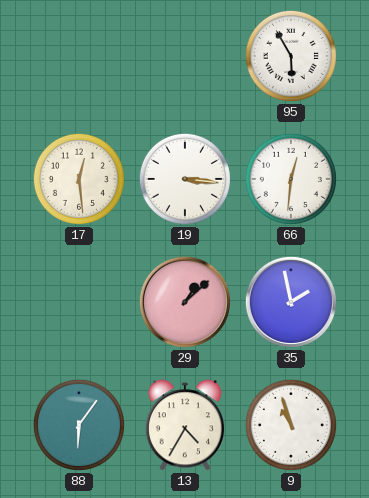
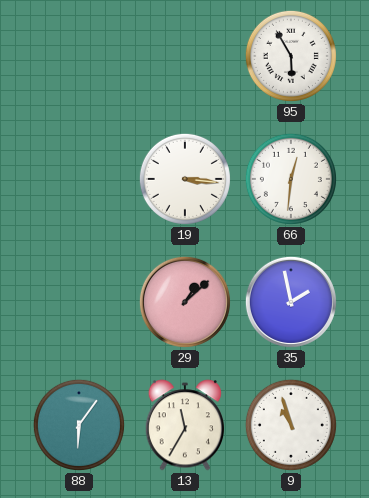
17: 12:29 -> none
13: 4:35 -> 11:35
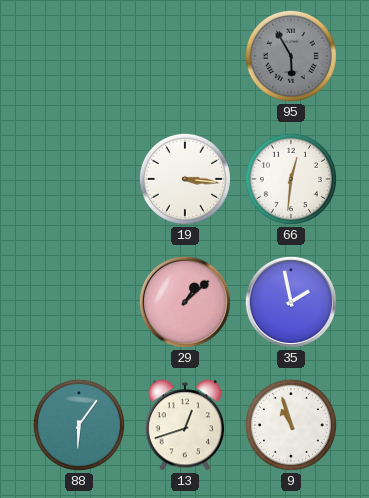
95 dial: white -> grey
13: 11:35 -> 12:42
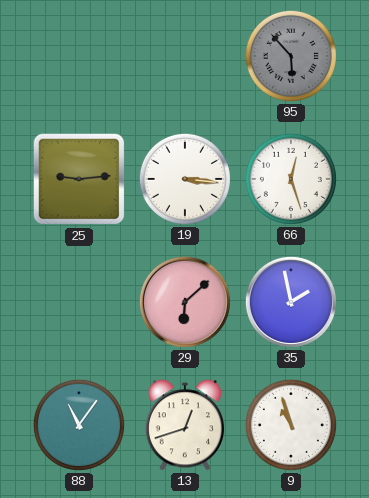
95: 5:55 -> 5:53
25: none -> 9:14
66: 12:31 -> 12:27
29: 1:08 -> 6:08
88: 6:06 -> 11:06
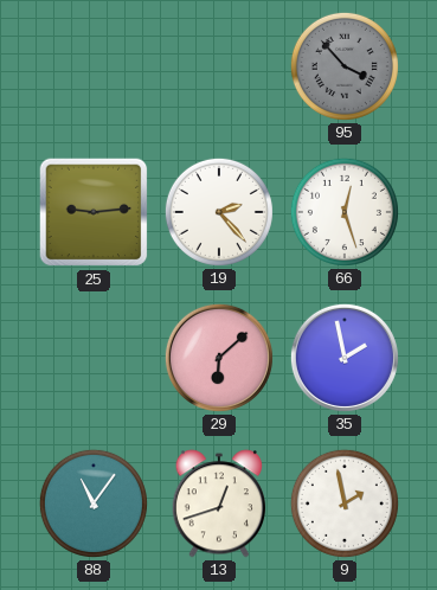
95: 5:53 -> 3:53
19: 3:16 -> 2:23
9: 10:57 -> 1:58
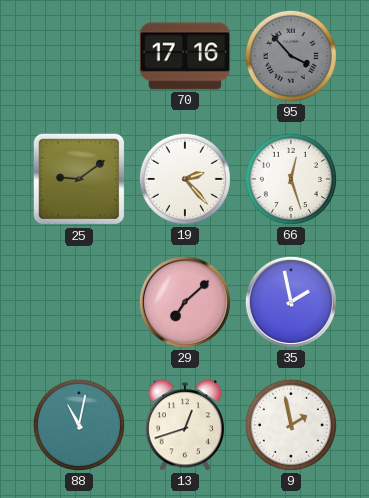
70: none -> 17:16
25: 9:14 -> 9:09
29: 6:08 -> 7:08
88: 11:06 -> 11:02
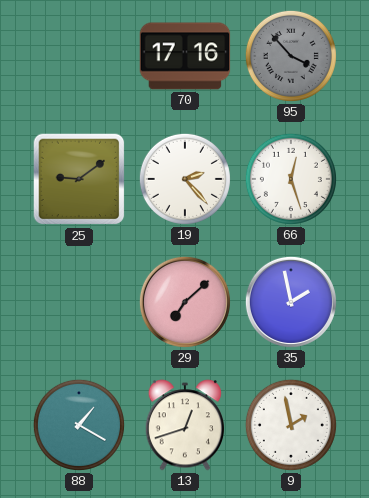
88: 11:02 -> 1:20
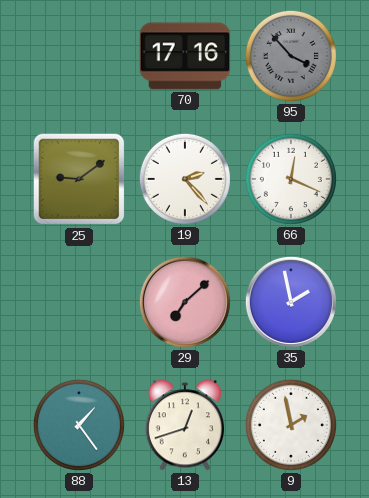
66: 12:27 -> 12:19
88: 1:20 -> 1:24
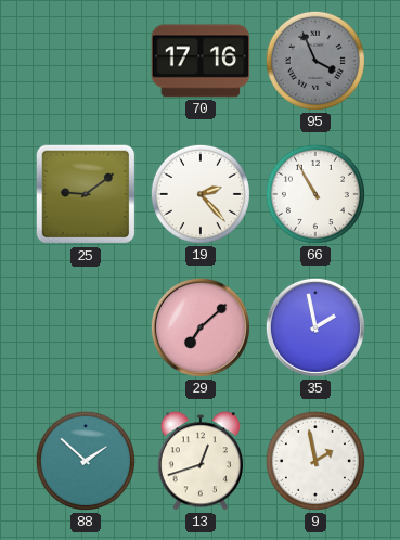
95: 3:53 -> 3:56
66: 12:19 -> 10:55
88: 1:24 -> 1:52
